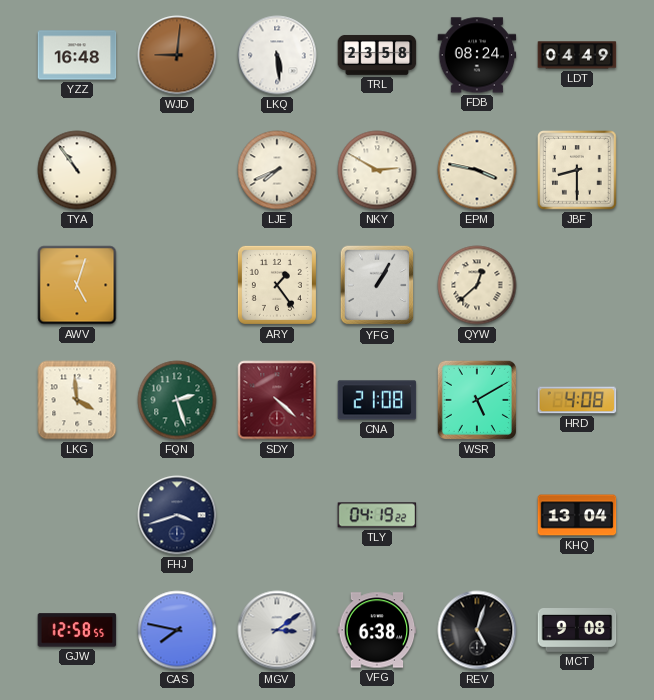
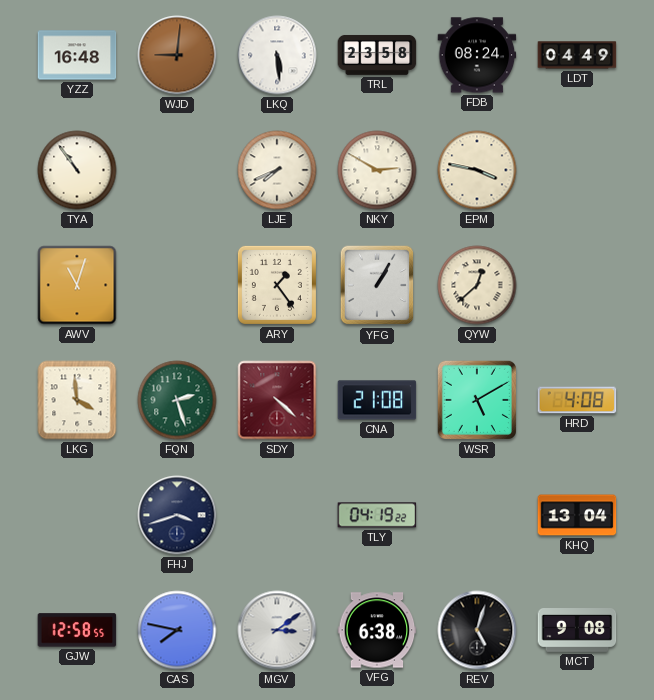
JBF: 8:30 -> none
AWV: 5:03 -> 11:03
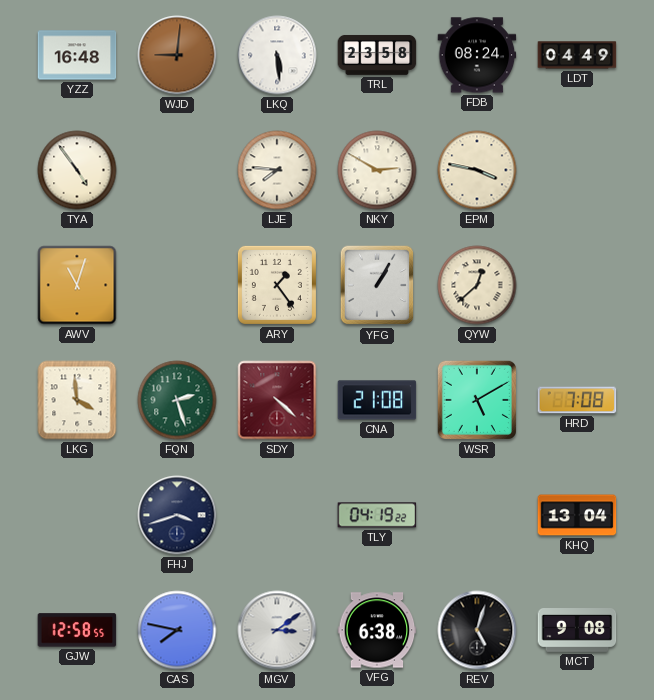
TYA: 10:54 -> 4:54
LJE: 7:41 -> 7:46
HRD: 4:08 -> 7:08
